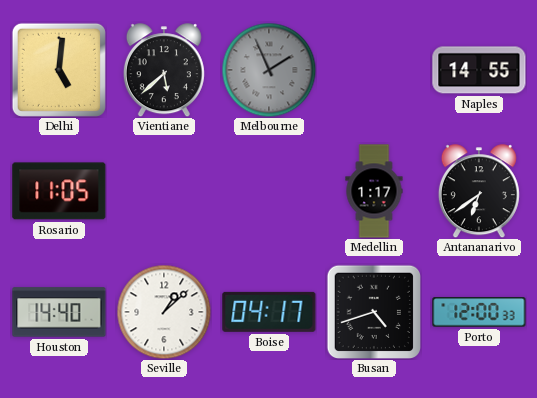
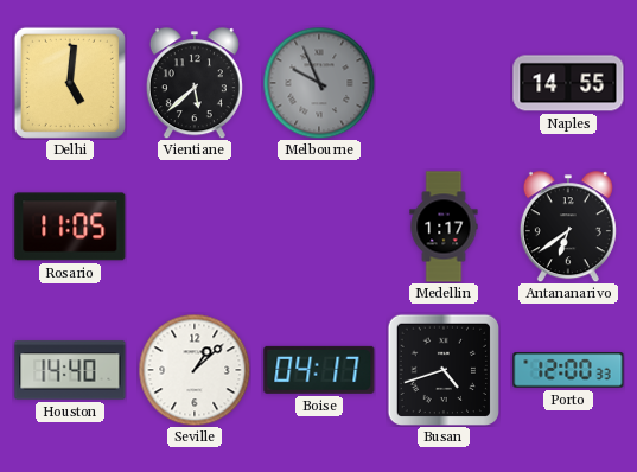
Melbourne: 1:56 -> 9:56
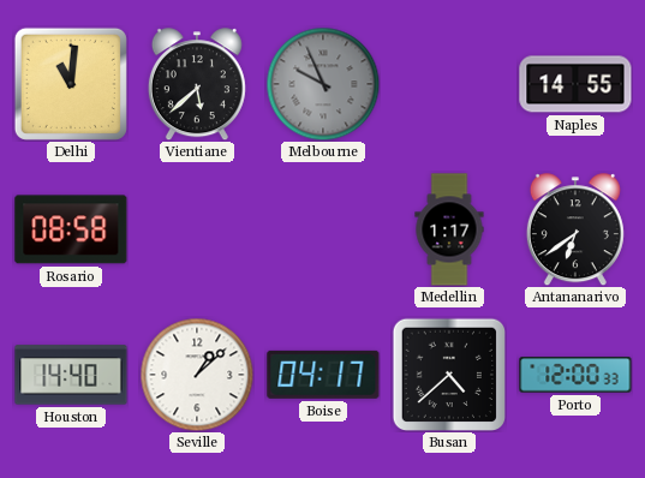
Delhi: 5:01 -> 11:01
Rosario: 11:05 -> 08:58
Busan: 4:42 -> 4:38
